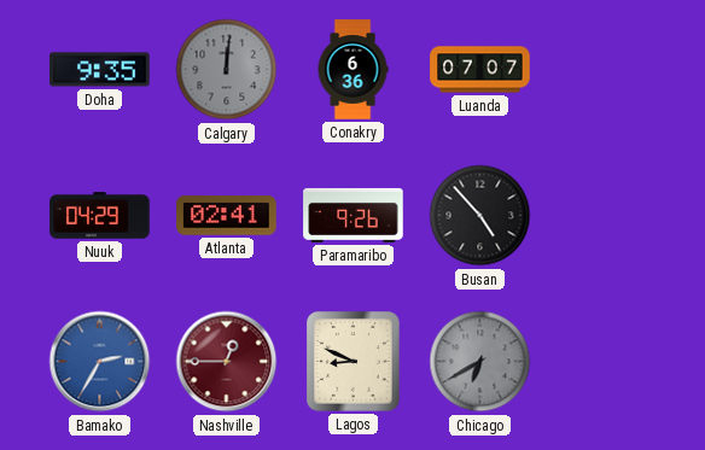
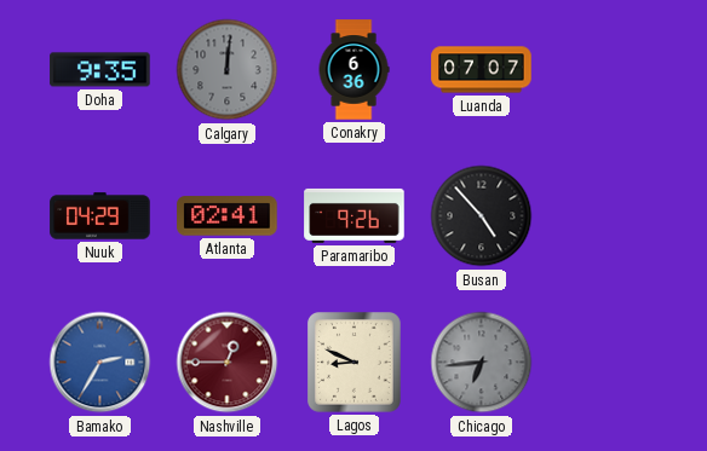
Chicago: 6:40 -> 6:44
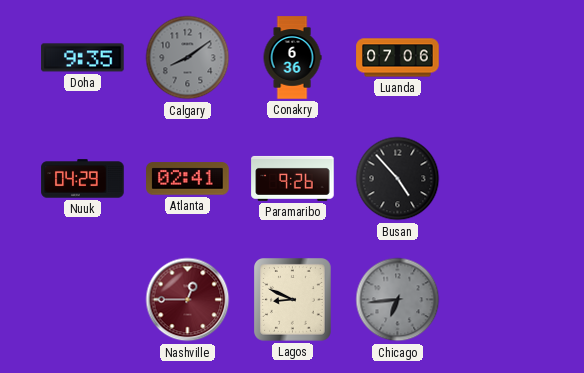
Calgary: 12:01 -> 8:09
Luanda: 07:07 -> 07:06
Bamako: 2:35 -> none
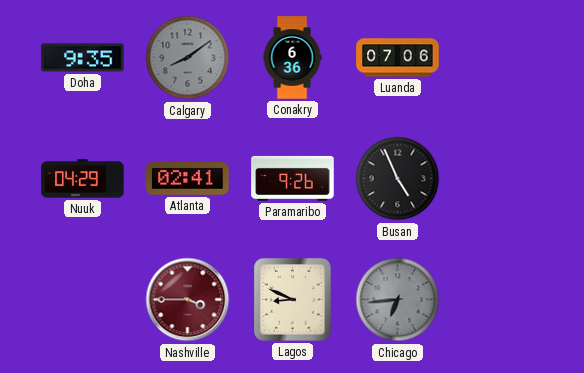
Busan: 4:53 -> 4:56
Nashville: 12:45 -> 3:45
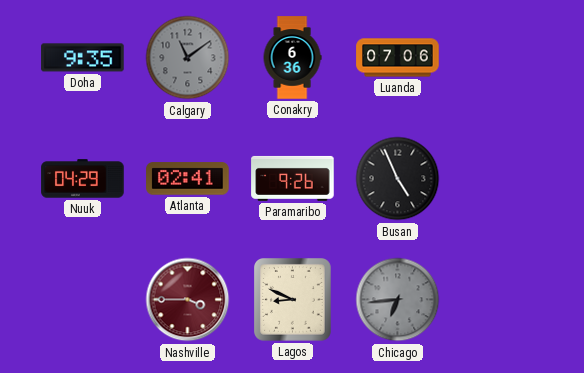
Calgary: 8:09 -> 11:09
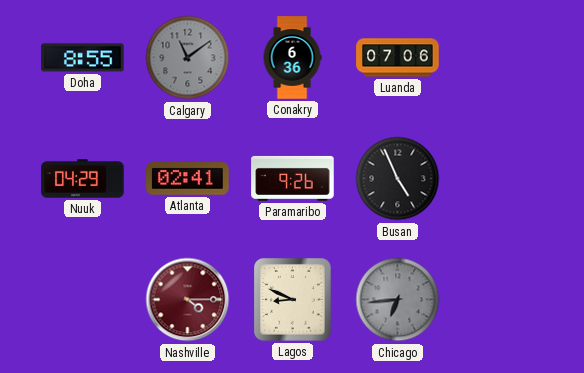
Doha: 9:35 -> 8:55
Nashville: 3:45 -> 4:15
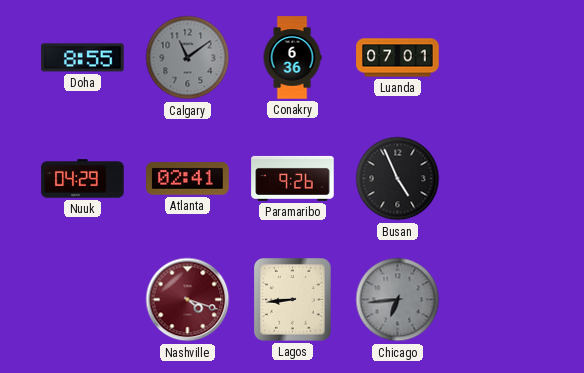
Luanda: 07:06 -> 07:01
Nashville: 4:15 -> 4:18
Lagos: 8:49 -> 8:44
